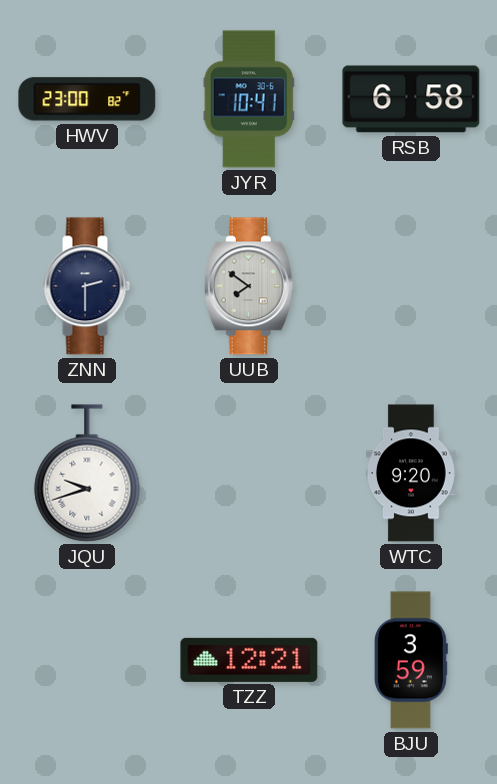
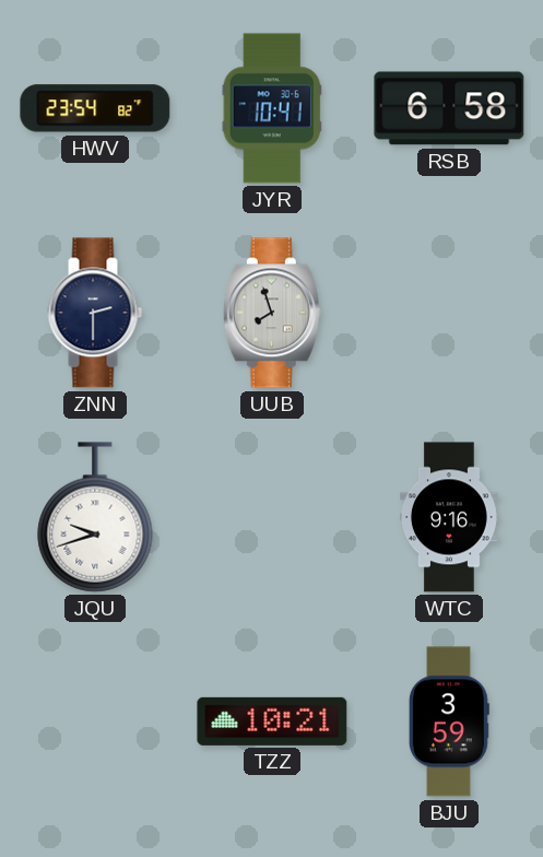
HWV: 23:00 -> 23:54
UUB: 7:51 -> 7:57
WTC: 9:20 -> 9:16
TZZ: 12:21 -> 10:21
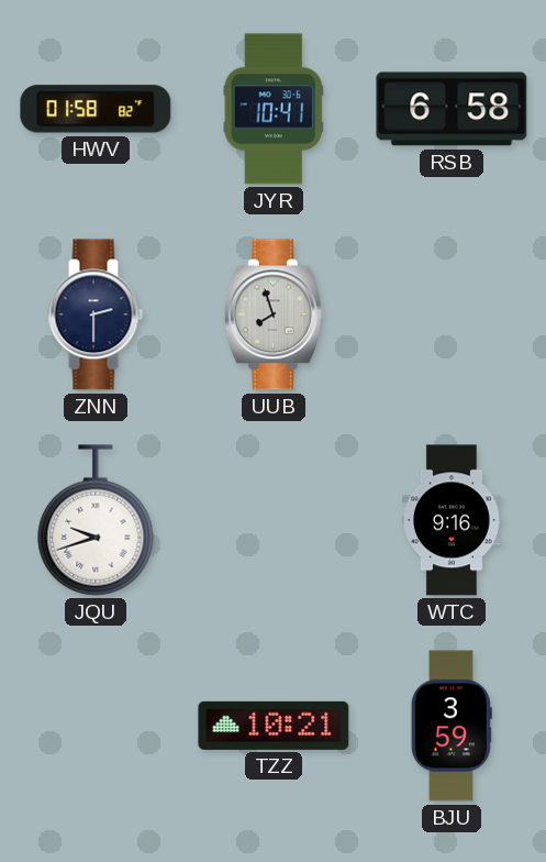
HWV: 23:54 -> 01:58
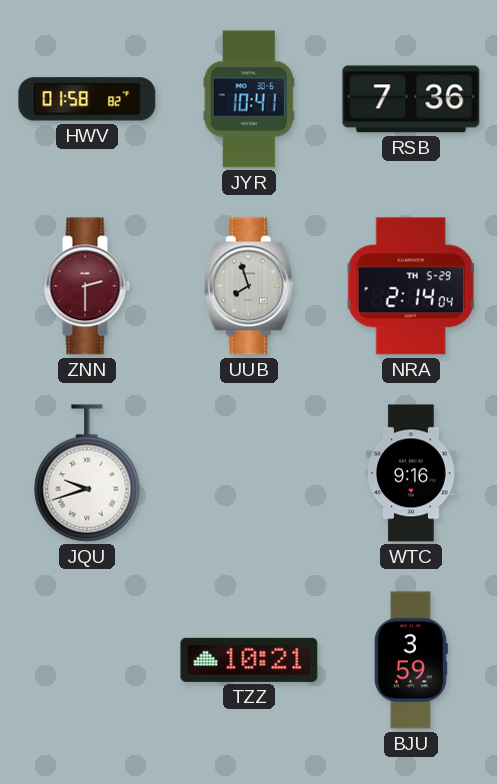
RSB: 6:58 -> 7:36
ZNN dial: navy -> burgundy
NRA: none -> 2:14
